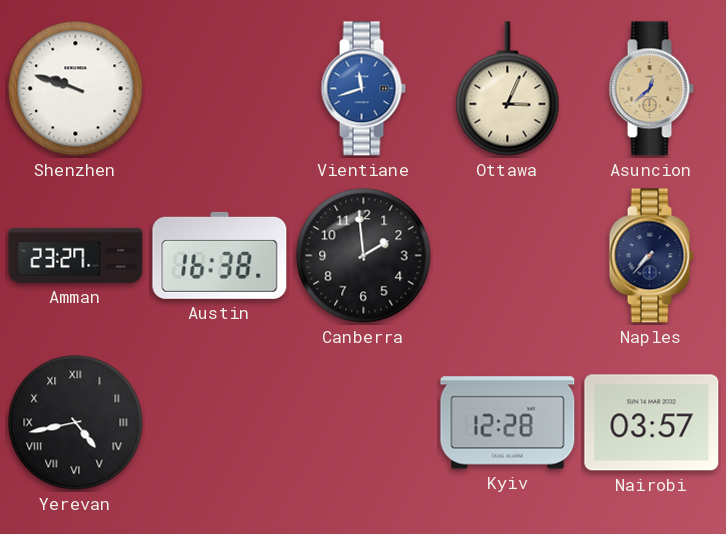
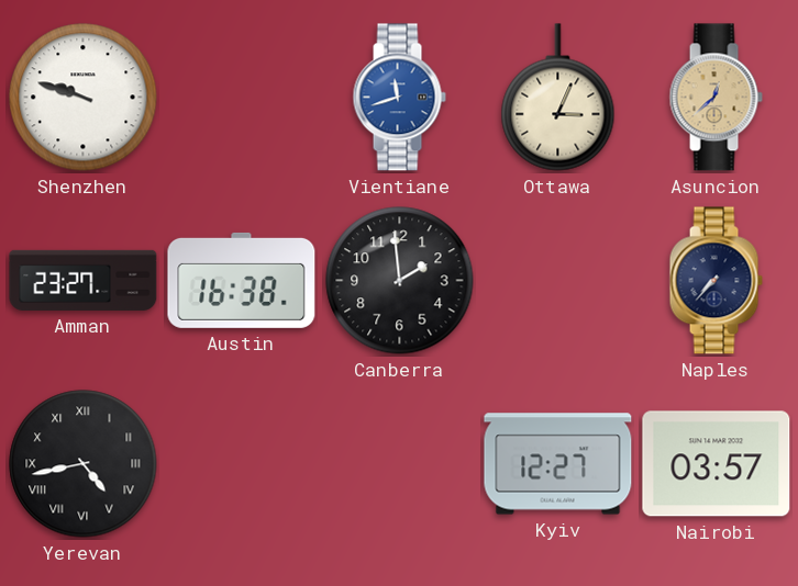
Kyiv: 12:28 -> 12:27
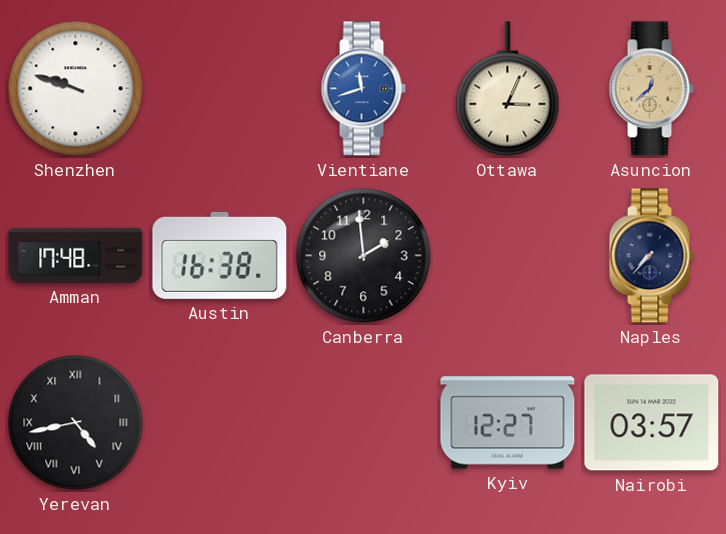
Amman: 23:27 -> 17:48
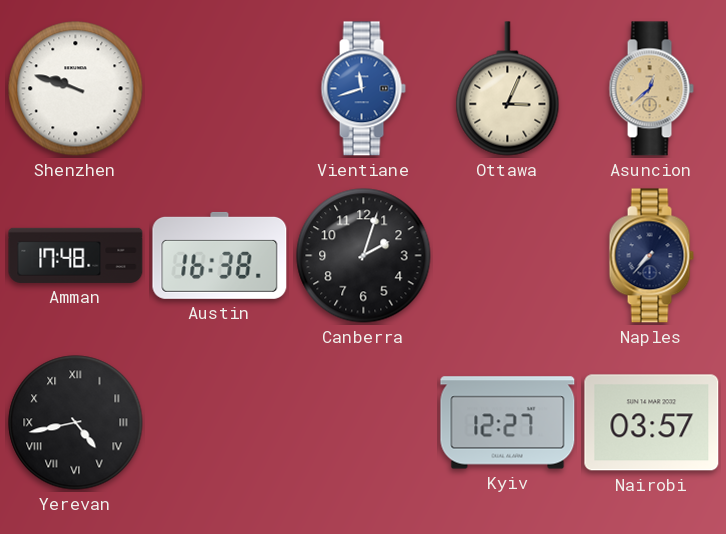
Canberra: 1:59 -> 2:03
